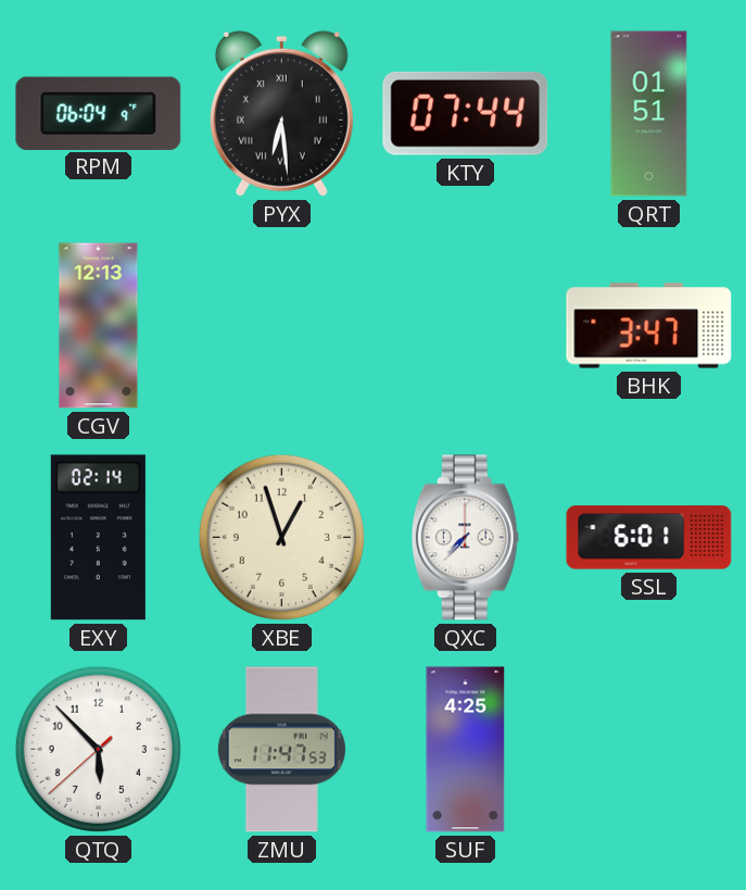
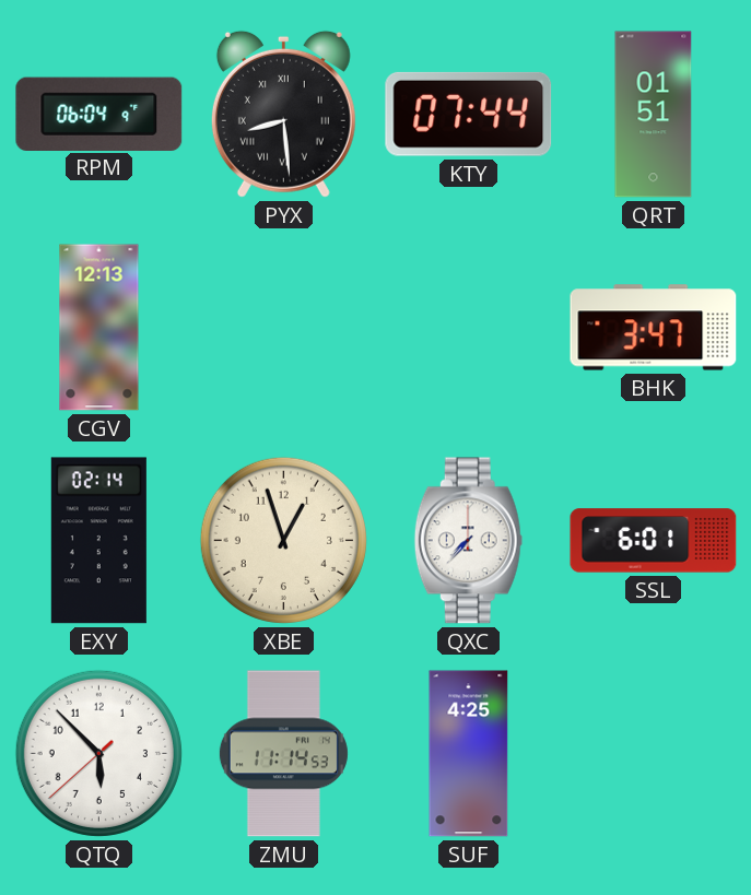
PYX: 6:29 -> 8:29
ZMU: 11:47 -> 11:14
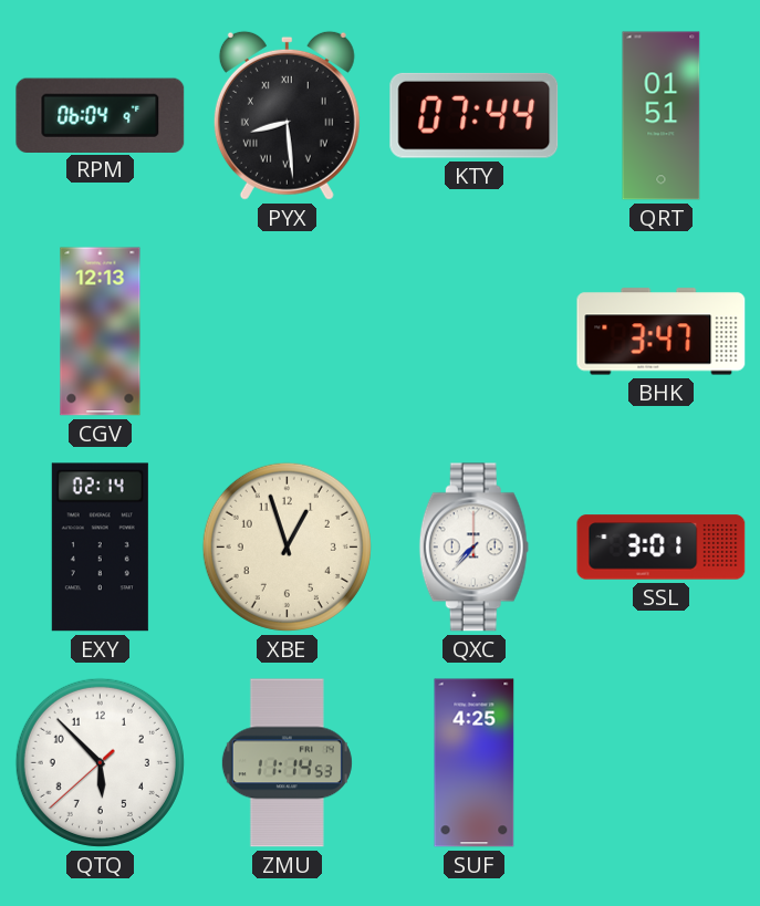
SSL: 6:01 -> 3:01
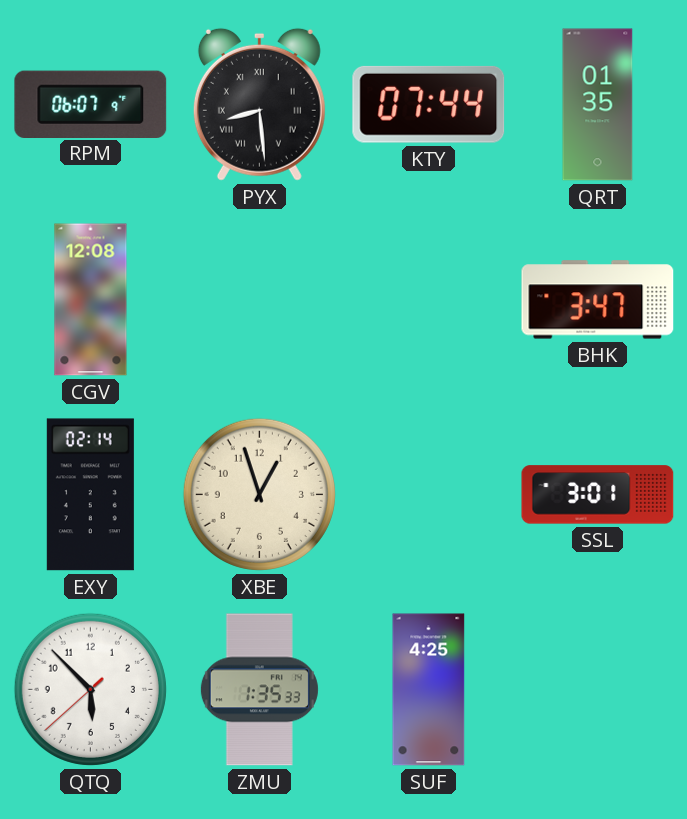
RPM: 06:04 -> 06:07
QRT: 01:51 -> 01:35
CGV: 12:13 -> 12:08
QXC: 7:37 -> none
ZMU: 11:14 -> 1:35
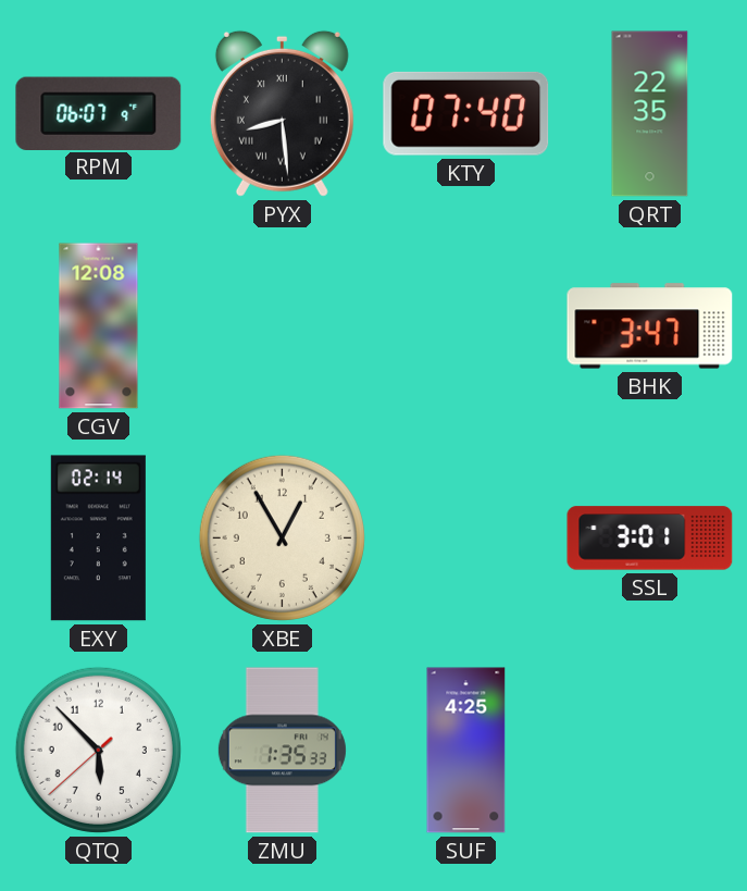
KTY: 07:44 -> 07:40
QRT: 01:35 -> 22:35
XBE: 12:57 -> 12:55
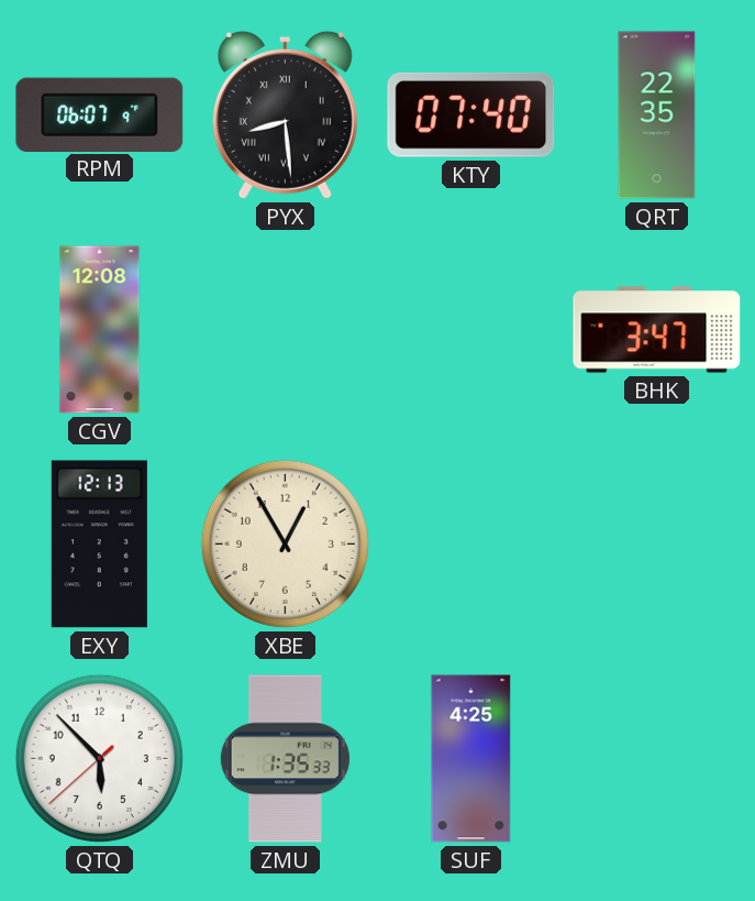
EXY: 02:14 -> 12:13
SSL: 3:01 -> none
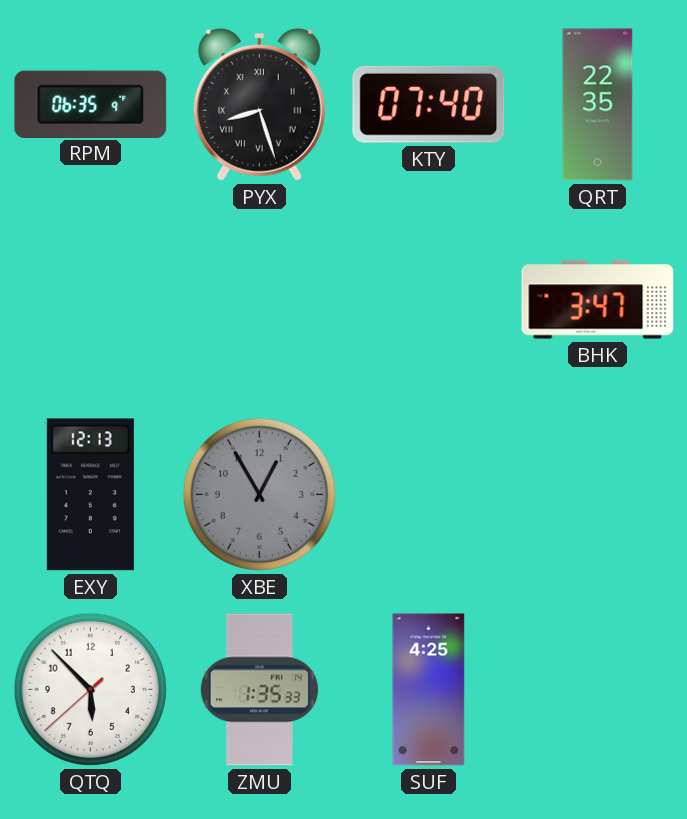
RPM: 06:07 -> 06:35
PYX: 8:29 -> 8:27
CGV: 12:08 -> none
XBE dial: cream -> grey
